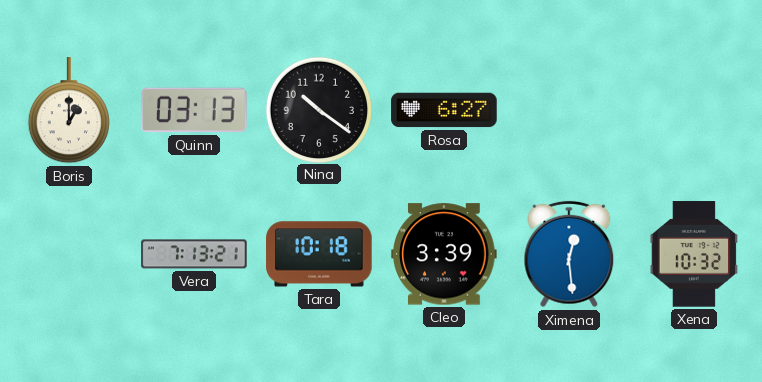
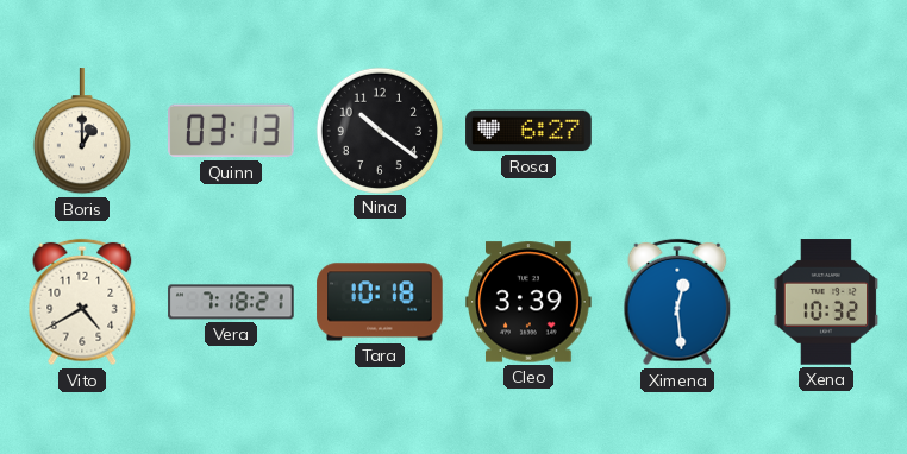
Vito: none -> 4:40
Vera: 7:13 -> 7:18
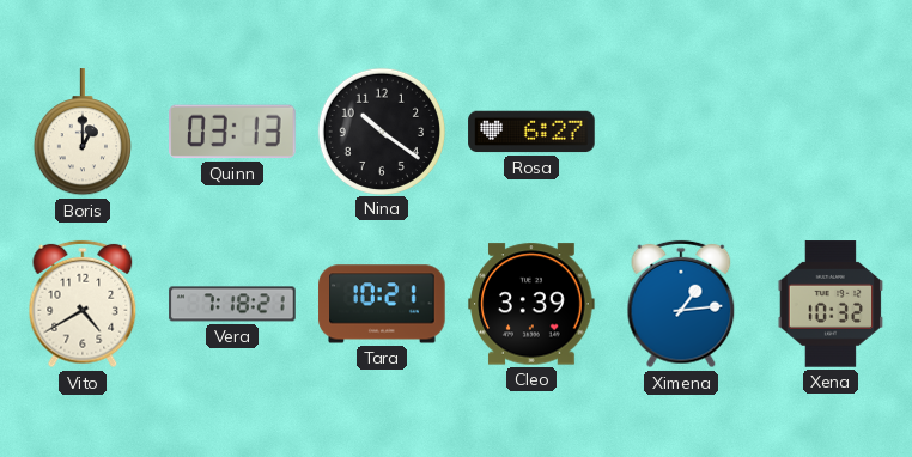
Tara: 10:18 -> 10:21
Ximena: 12:29 -> 1:14
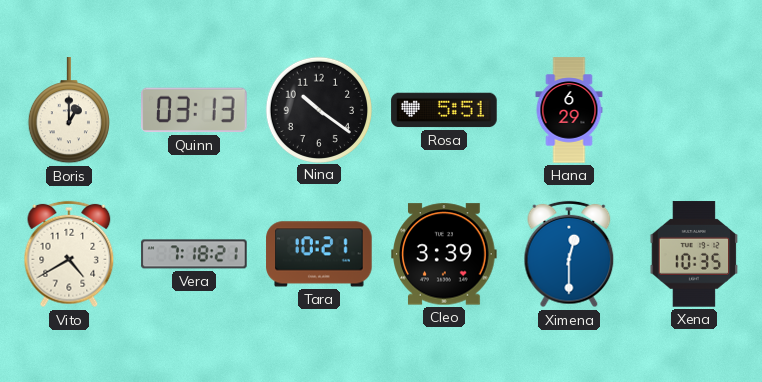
Rosa: 6:27 -> 5:51
Hana: none -> 6:29
Ximena: 1:14 -> 12:30
Xena: 10:32 -> 10:35
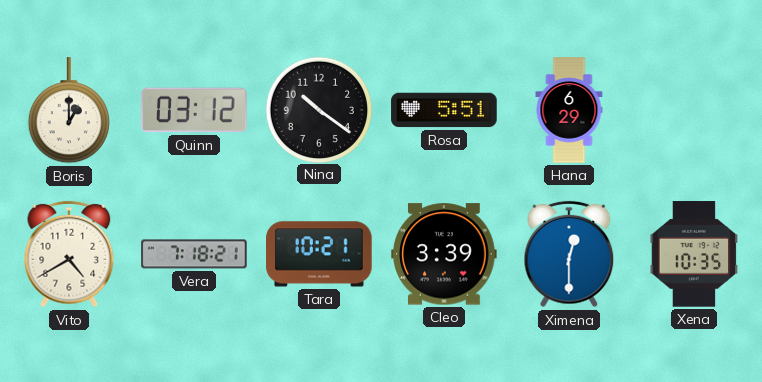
Quinn: 03:13 -> 03:12
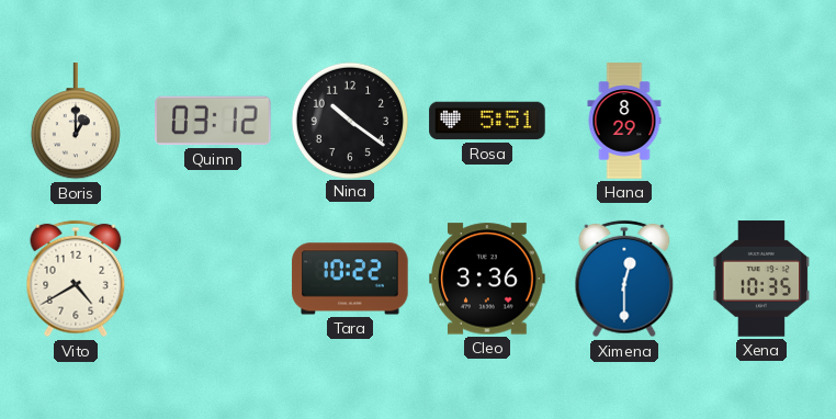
Hana: 6:29 -> 8:29
Vera: 7:18 -> none
Tara: 10:21 -> 10:22
Cleo: 3:39 -> 3:36
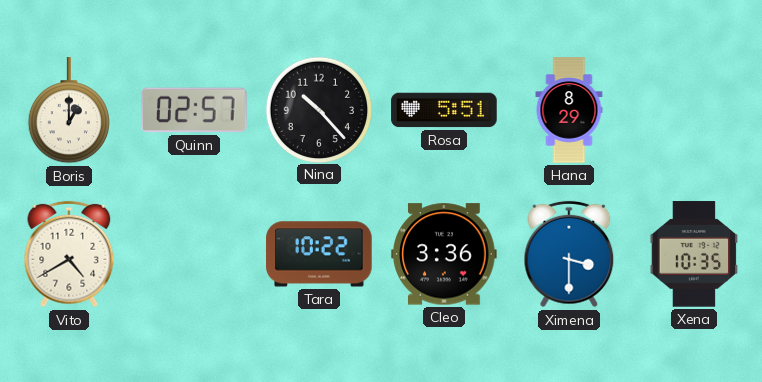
Quinn: 03:12 -> 02:57
Nina: 10:21 -> 10:23
Ximena: 12:30 -> 3:30
